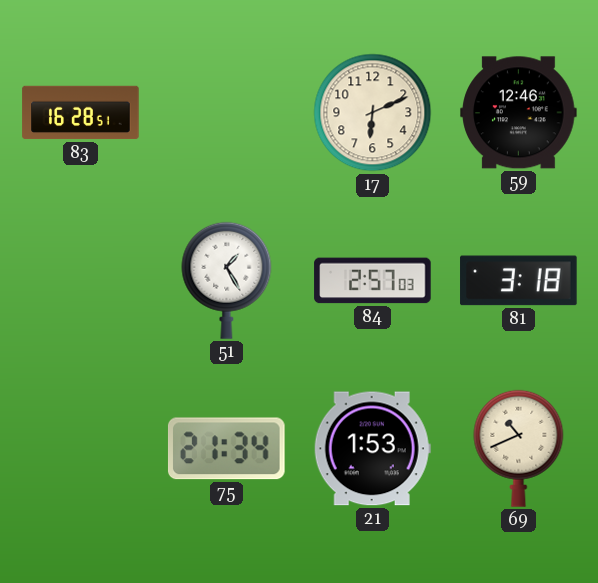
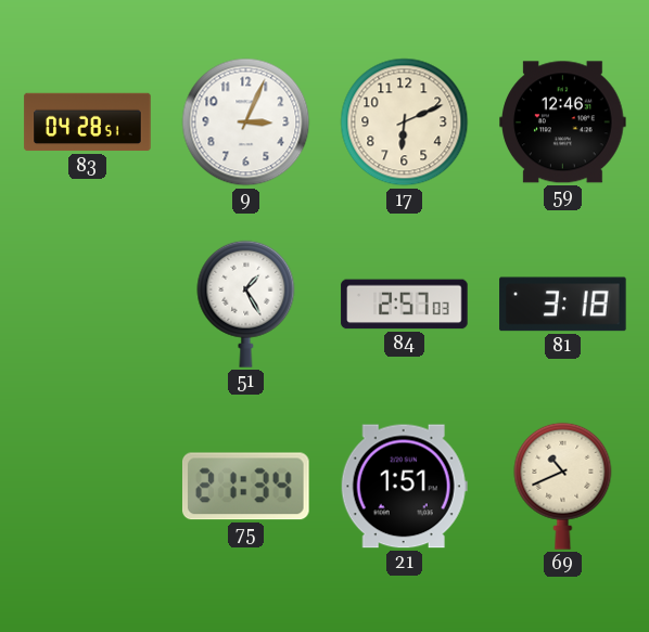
83: 16:28 -> 04:28
9: none -> 3:04
21: 1:53 -> 1:51
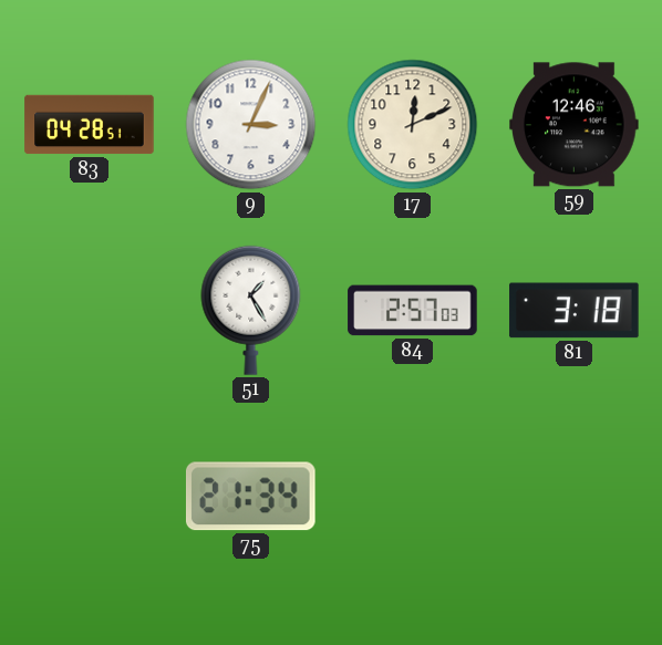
17: 6:11 -> 12:11
21: 1:51 -> none
69: 10:41 -> none
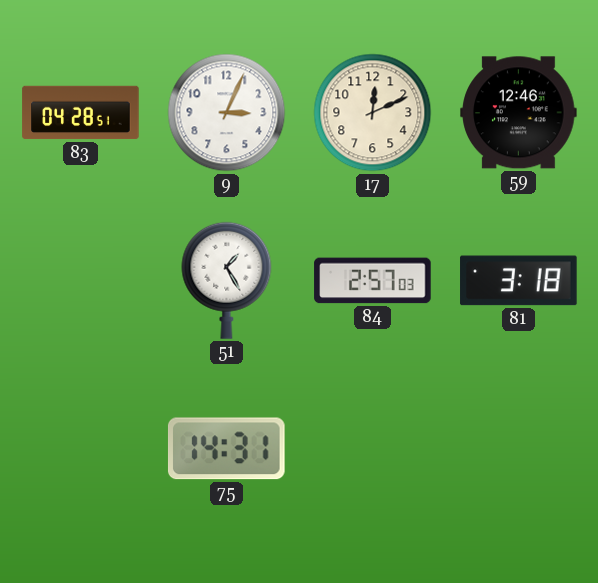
75: 21:34 -> 14:31
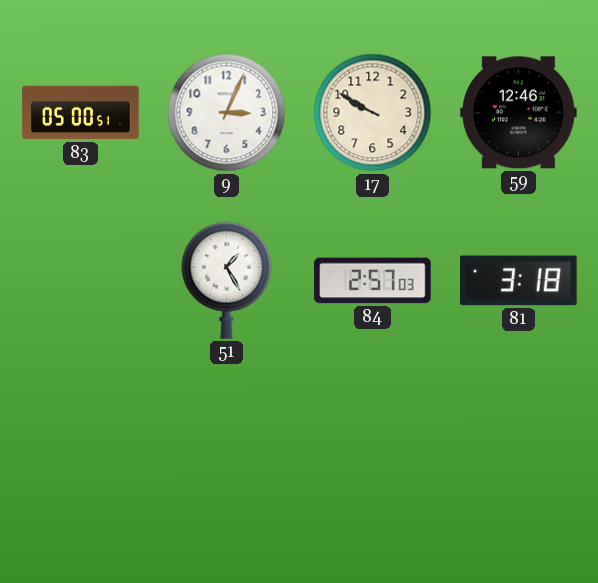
83: 04:28 -> 05:00
17: 12:11 -> 9:50
75: 14:31 -> none
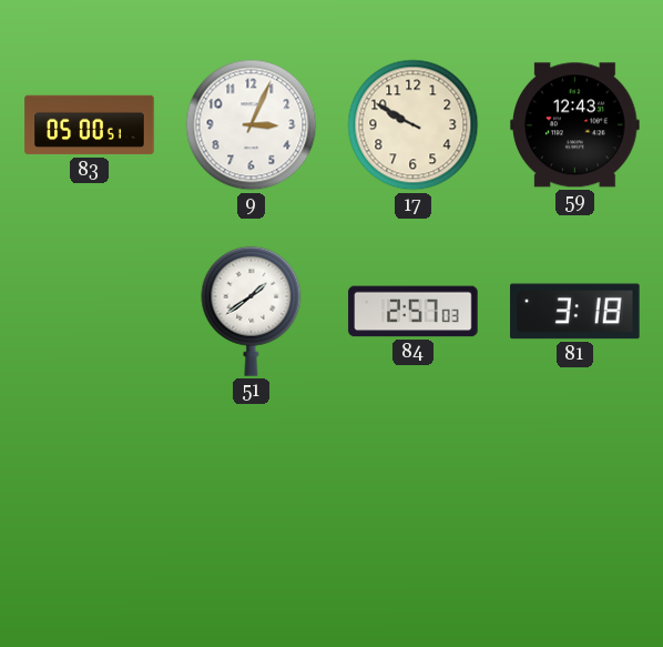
59: 12:46 -> 12:43
51: 1:25 -> 1:39
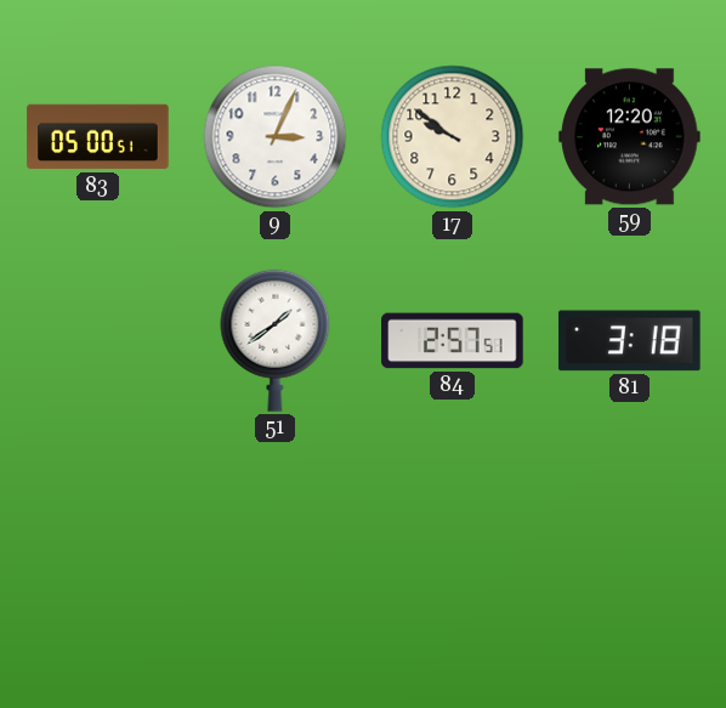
17: 9:50 -> 9:51
59: 12:43 -> 12:20
84: 2:57:03 -> 2:57:51
